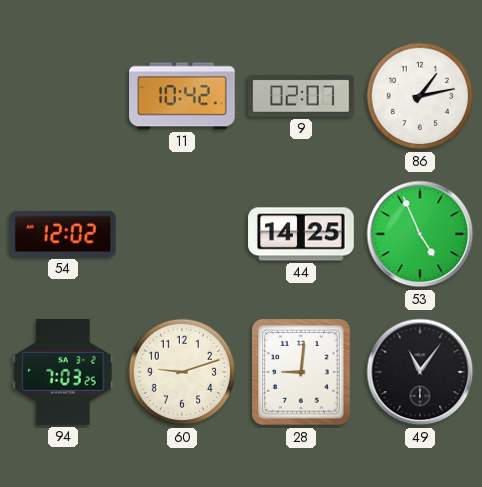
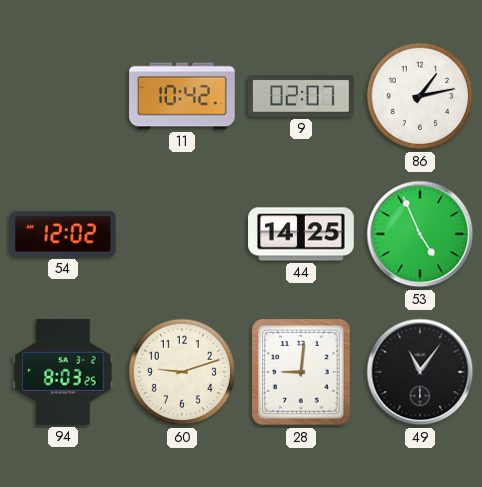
94: 7:03 -> 8:03
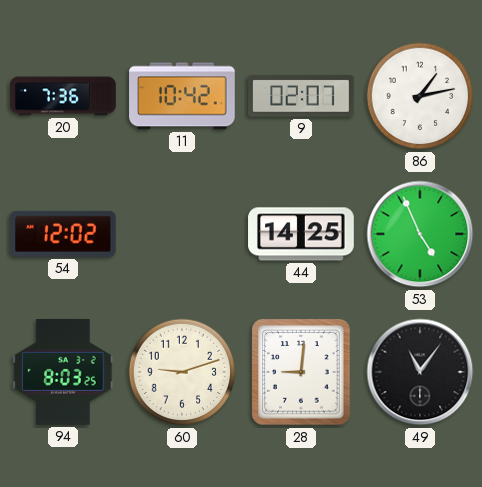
20: none -> 7:36
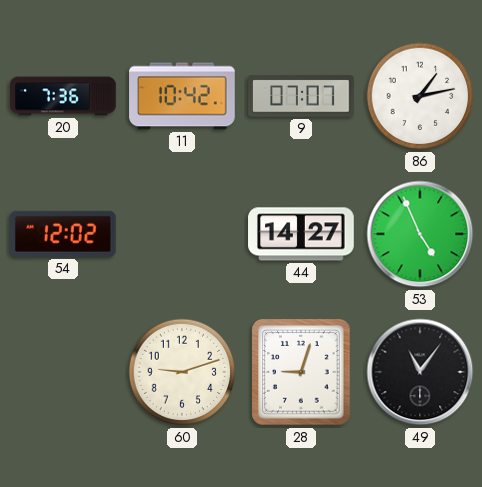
9: 02:07 -> 07:07
44: 14:25 -> 14:27
94: 8:03 -> none
28: 9:01 -> 9:03
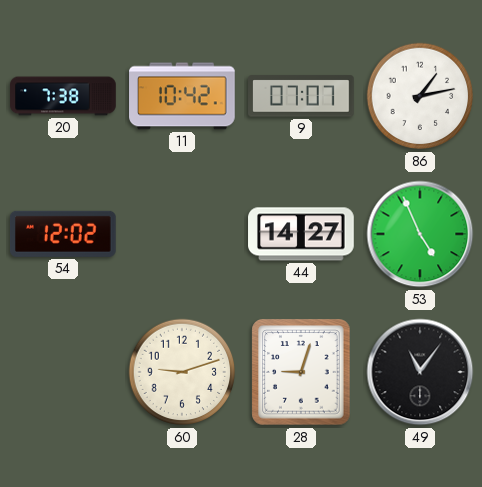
20: 7:36 -> 7:38
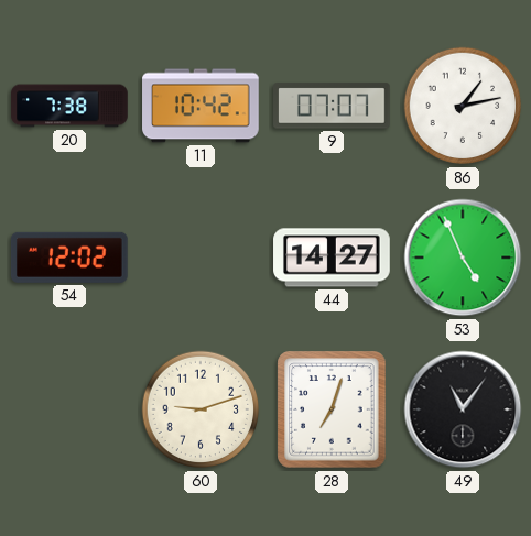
28: 9:03 -> 7:03
